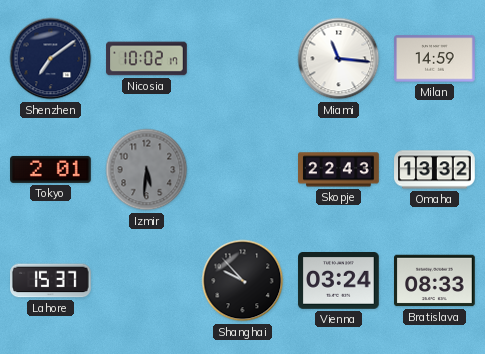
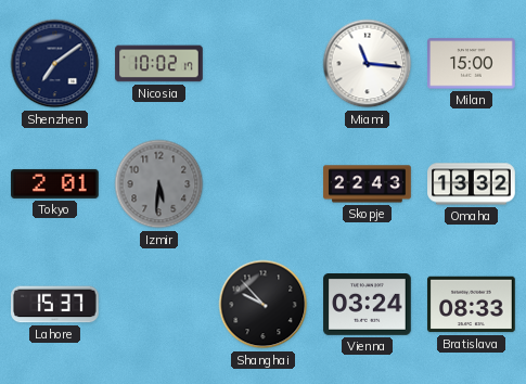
Milan: 14:59 -> 15:00
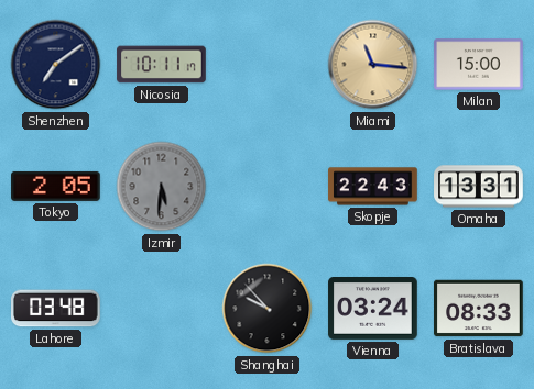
Nicosia: 10:02 -> 10:11
Miami dial: white -> champagne
Tokyo: 2:01 -> 2:05
Omaha: 13:32 -> 13:31
Lahore: 15:37 -> 03:48
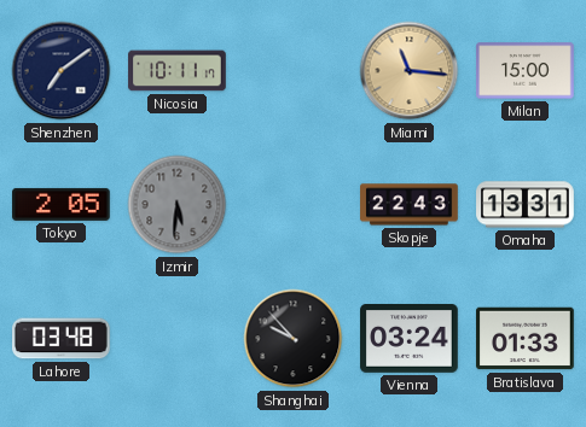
Bratislava: 08:33 -> 01:33
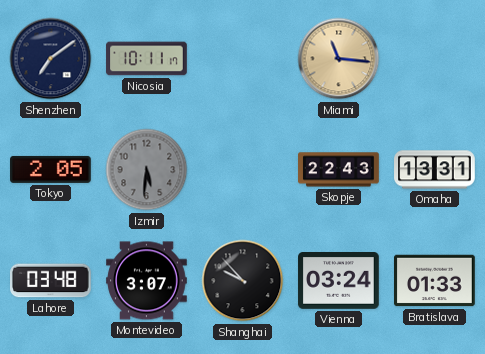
Milan: 15:00 -> none
Montevideo: none -> 3:07
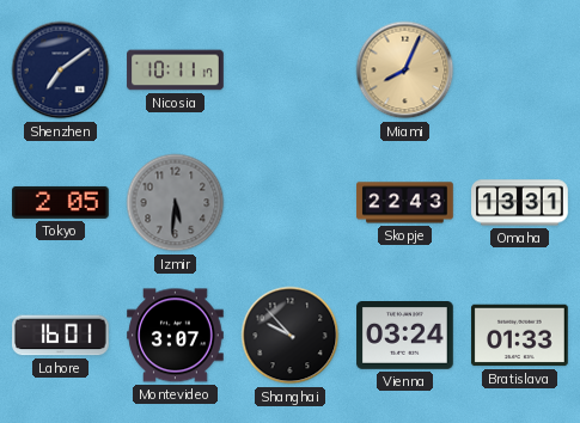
Miami: 11:16 -> 8:04
Lahore: 03:48 -> 16:01
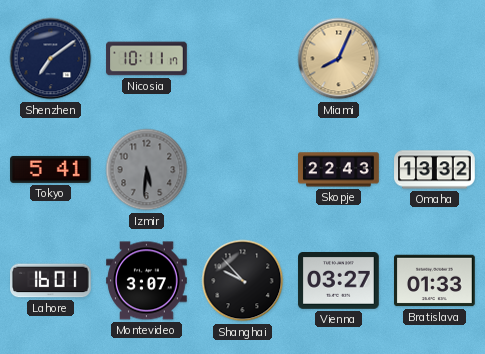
Tokyo: 2:05 -> 5:41
Omaha: 13:31 -> 13:32
Vienna: 03:24 -> 03:27
